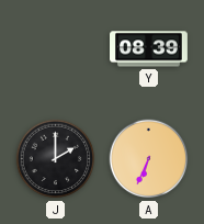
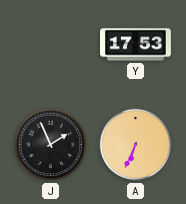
Y: 08:39 -> 17:53
J: 2:00 -> 1:56
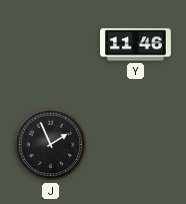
Y: 17:53 -> 11:46
A: 6:34 -> none
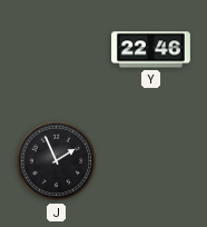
Y: 11:46 -> 22:46
